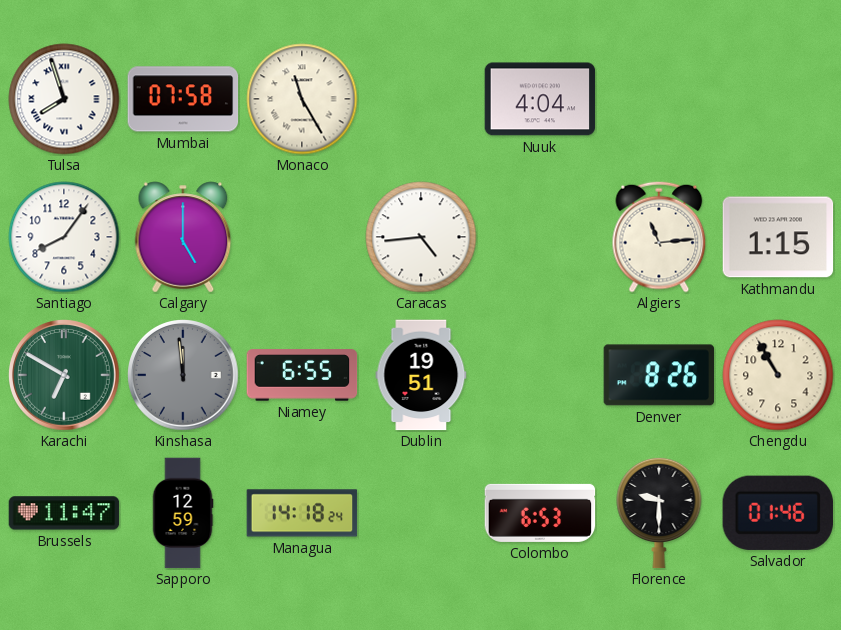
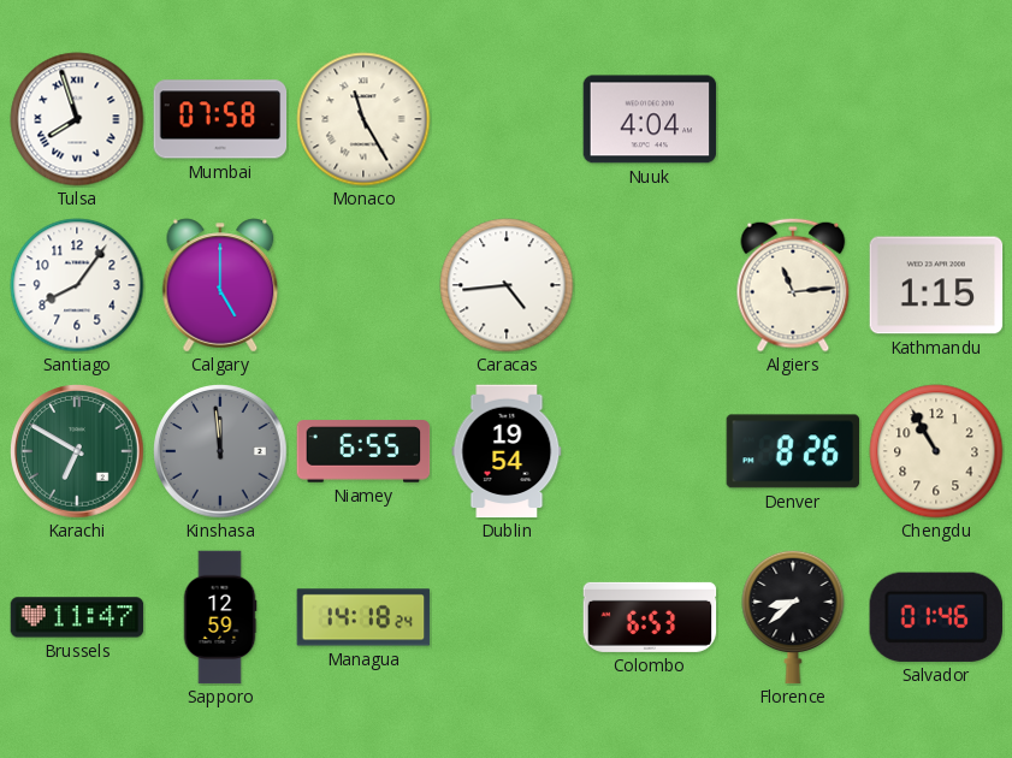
Dublin: 19:51 -> 19:54
Florence: 9:30 -> 8:38
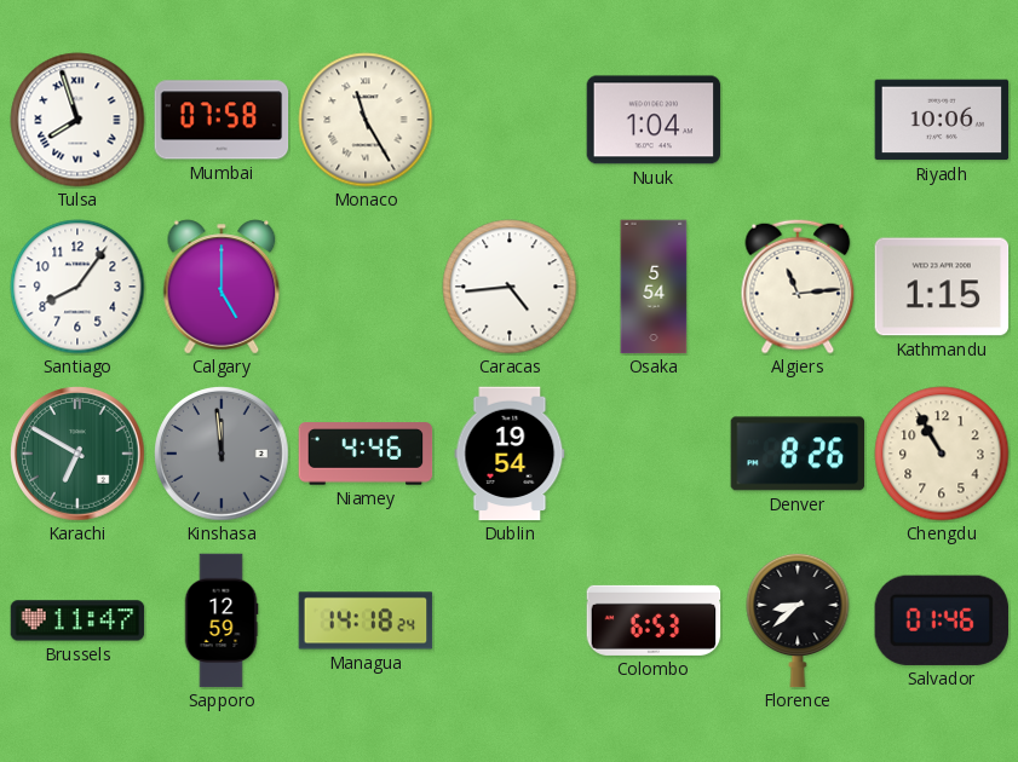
Nuuk: 4:04 -> 1:04
Riyadh: none -> 10:06
Osaka: none -> 5:54
Niamey: 6:55 -> 4:46
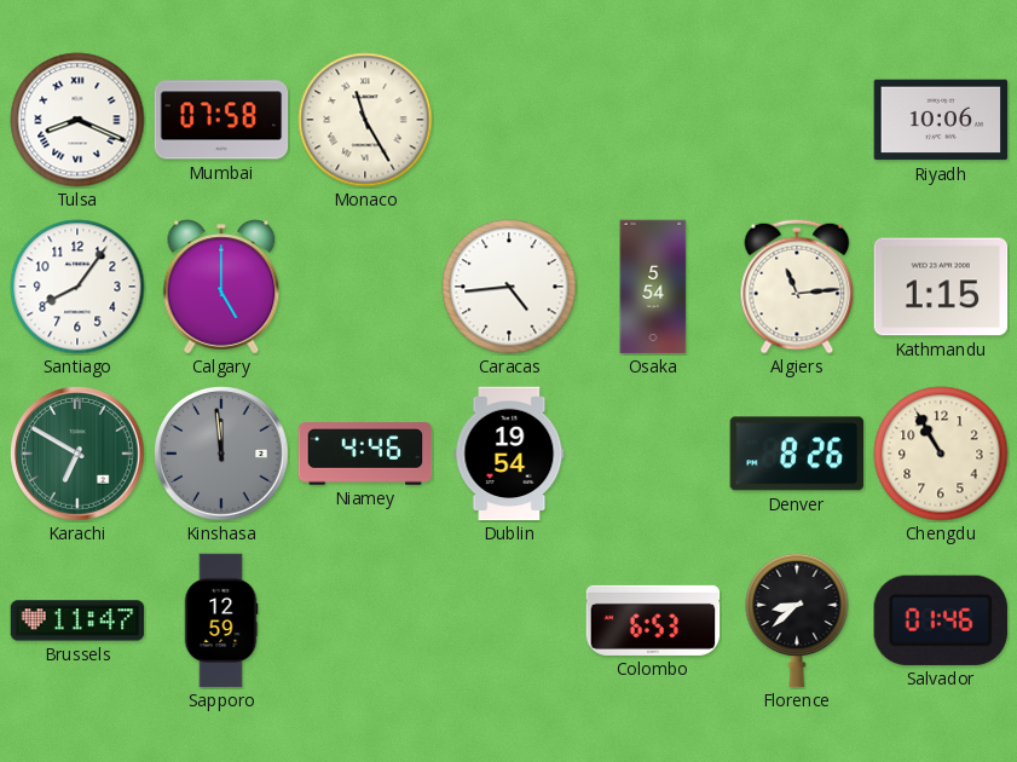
Tulsa: 7:57 -> 8:19
Nuuk: 1:04 -> none
Managua: 14:18 -> none
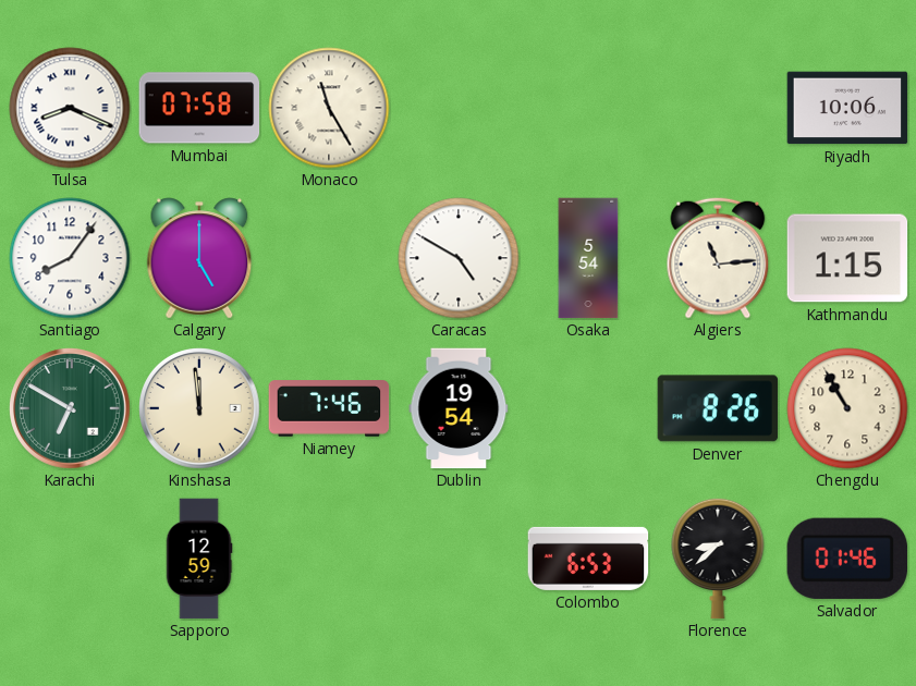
Caracas: 4:44 -> 4:50
Kinshasa dial: grey -> cream
Niamey: 4:46 -> 7:46
Brussels: 11:47 -> none
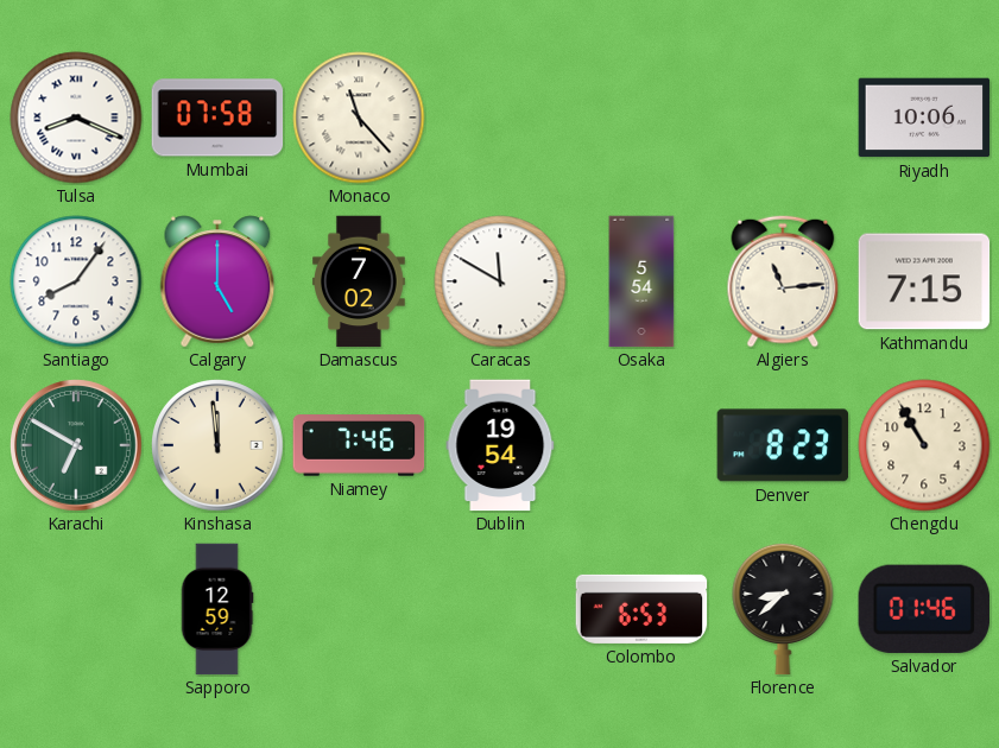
Monaco: 11:25 -> 11:23
Damascus: none -> 7:02
Caracas: 4:50 -> 11:50
Kathmandu: 1:15 -> 7:15
Denver: 8:26 -> 8:23
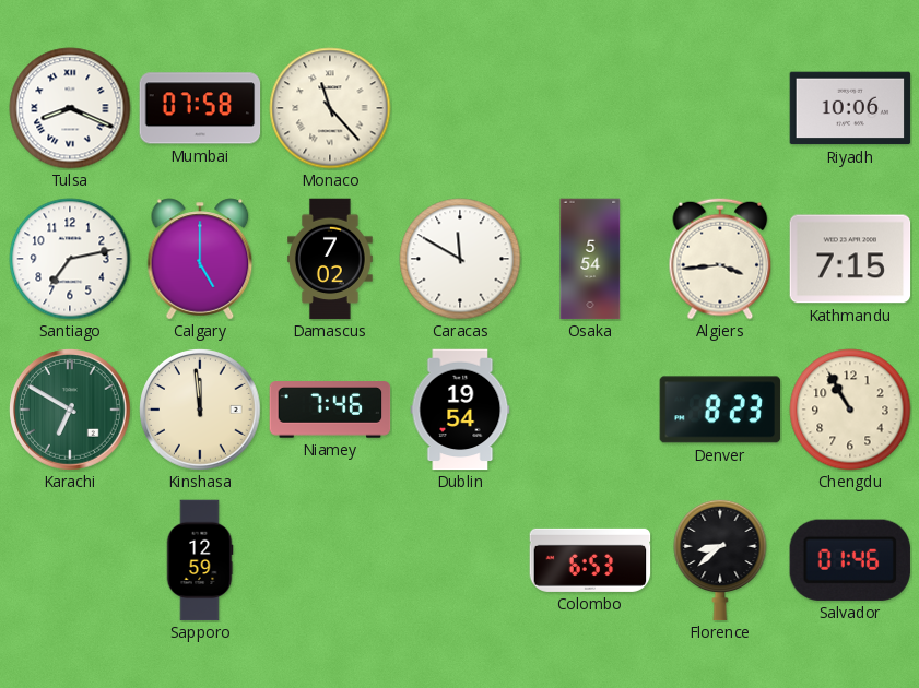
Santiago: 8:06 -> 7:13
Algiers: 11:14 -> 3:44
